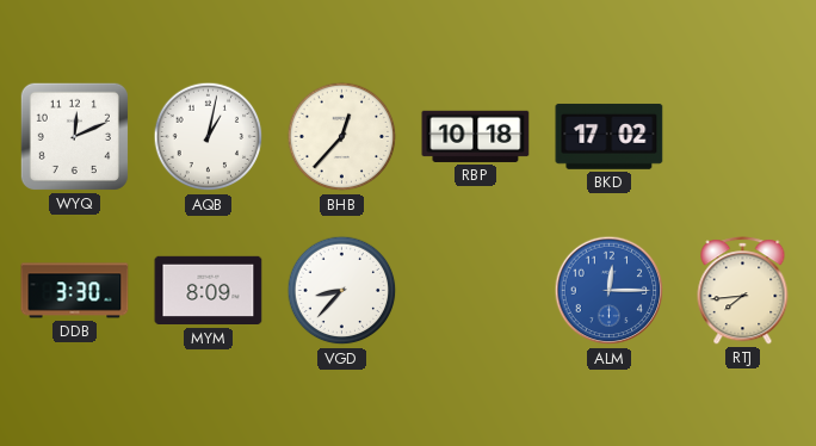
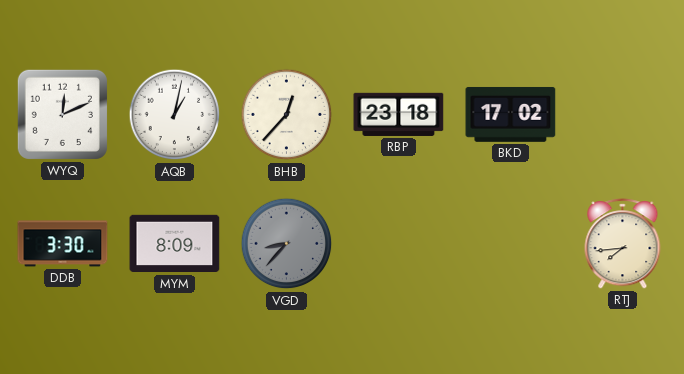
RBP: 10:18 -> 23:18
VGD dial: white -> grey
ALM: 12:15 -> none
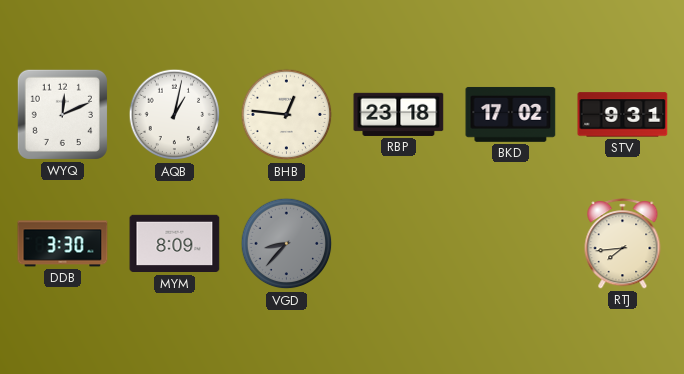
BHB: 12:37 -> 12:46
STV: none -> 9:31
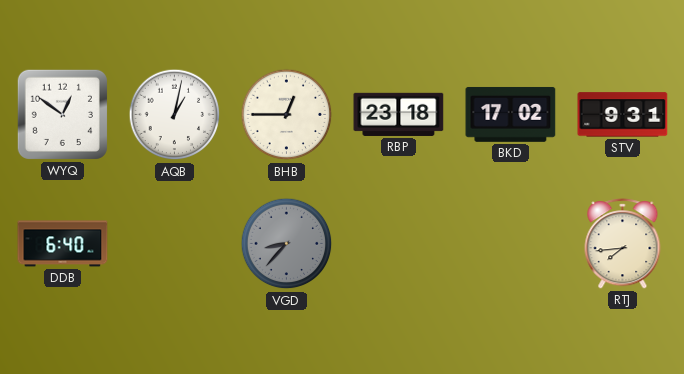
WYQ: 12:11 -> 12:51
BHB: 12:46 -> 12:45
DDB: 3:30 -> 6:40
MYM: 8:09 -> none
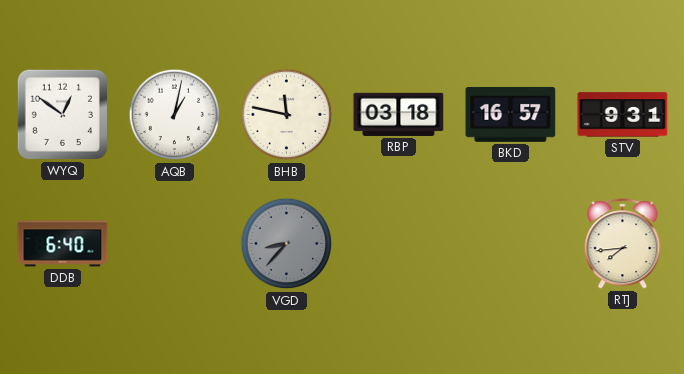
BHB: 12:45 -> 11:47
RBP: 23:18 -> 03:18
BKD: 17:02 -> 16:57
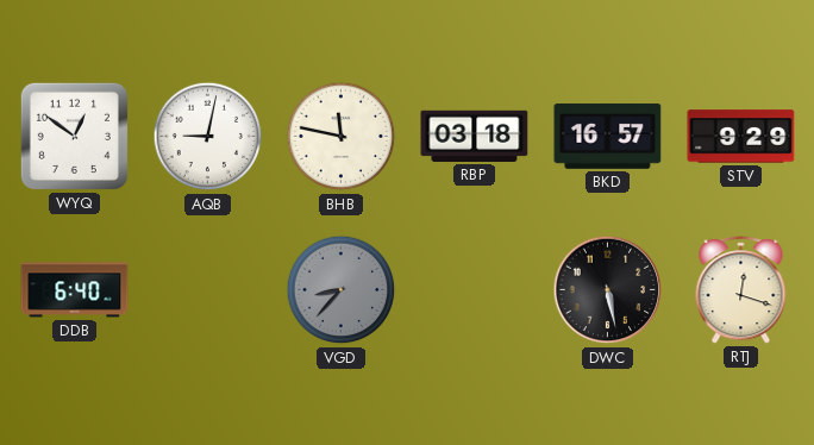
AQB: 1:02 -> 9:02
STV: 9:31 -> 9:29
DWC: none -> 5:28
RTJ: 7:44 -> 12:18
